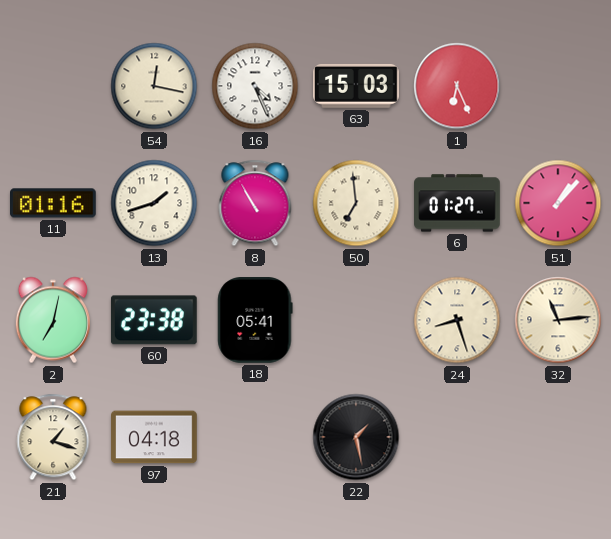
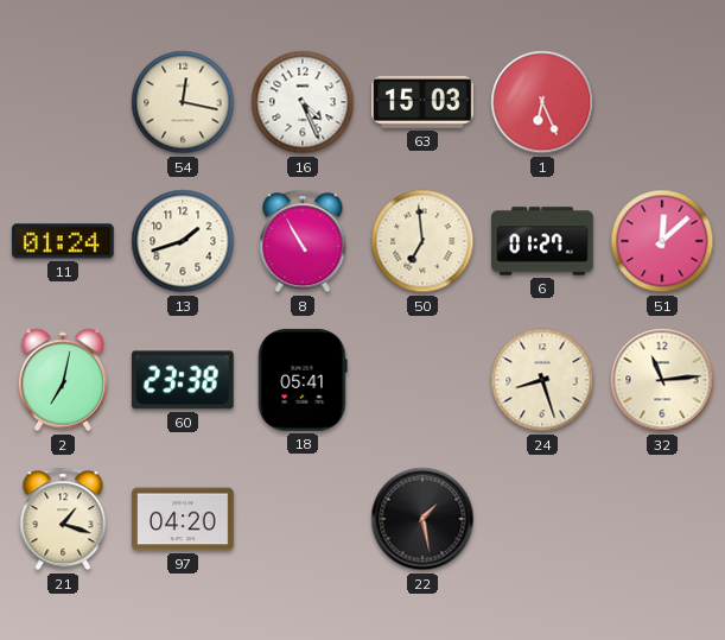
11: 01:16 -> 01:24
51: 1:07 -> 12:08
97: 04:18 -> 04:20
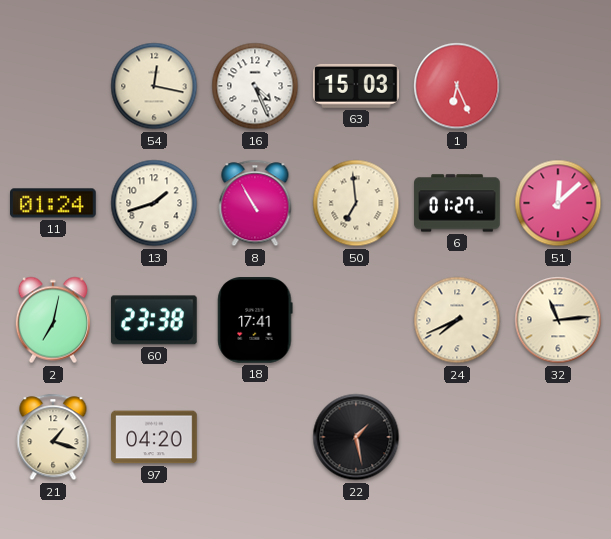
18: 05:41 -> 17:41
24: 8:27 -> 7:41
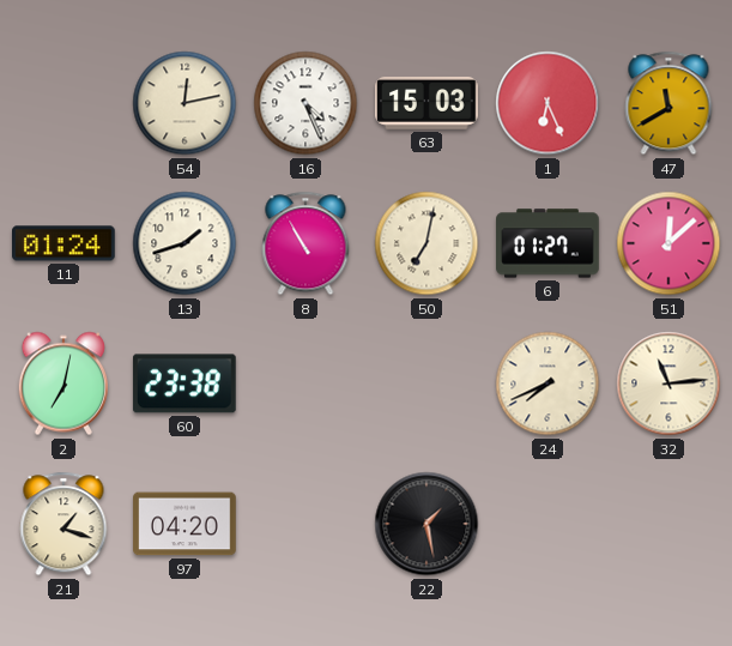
54: 12:17 -> 12:13
47: none -> 11:40
50: 6:59 -> 7:02
18: 17:41 -> none
